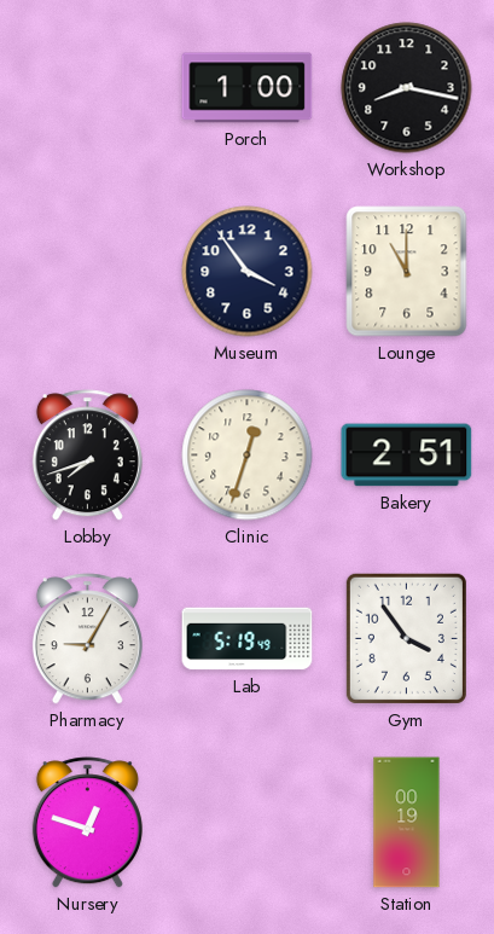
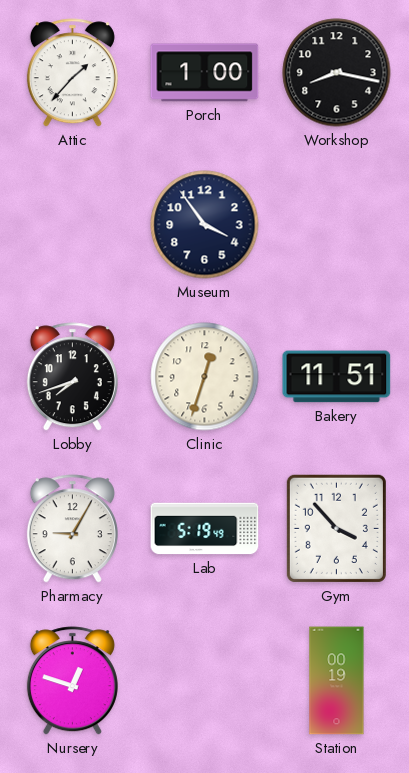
Attic: none -> 1:37
Lounge: 11:00 -> none
Bakery: 2:51 -> 11:51
Gym: 3:54 -> 3:53
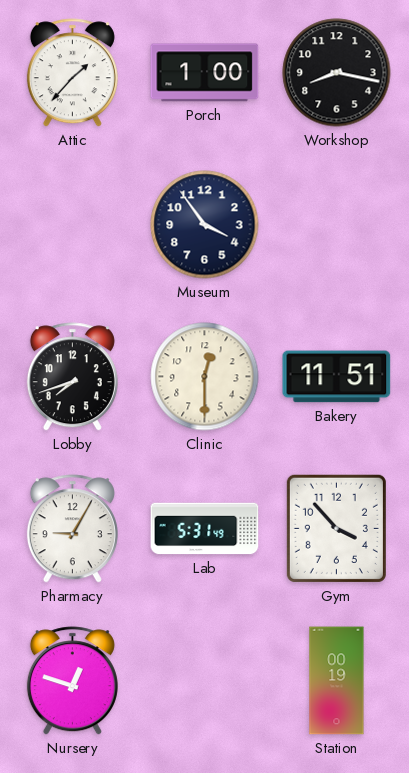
Clinic: 12:33 -> 12:30
Lab: 5:19 -> 5:31
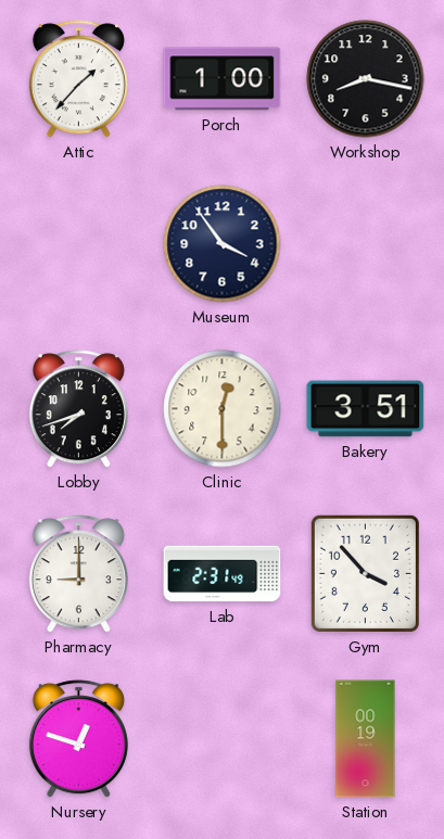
Bakery: 11:51 -> 3:51
Pharmacy: 9:05 -> 9:00
Lab: 5:31 -> 2:31
